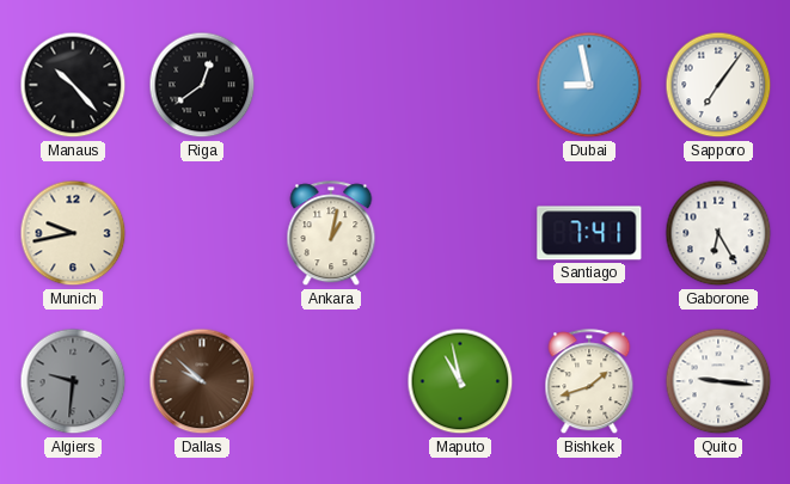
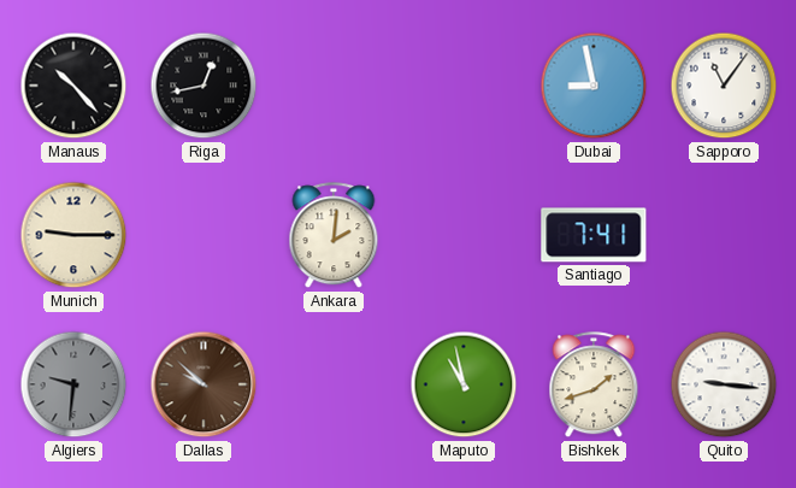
Riga: 12:39 -> 12:43
Sapporo: 7:06 -> 11:06
Munich: 9:43 -> 9:15
Ankara: 1:02 -> 2:01
Gaborone: 6:25 -> none
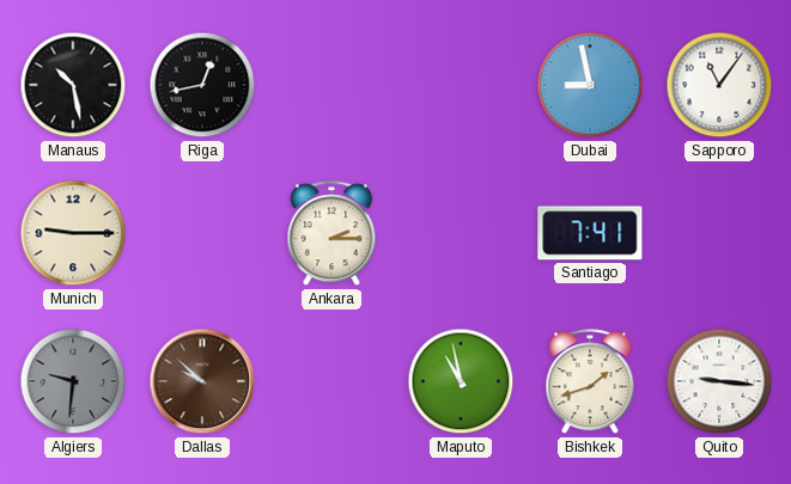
Manaus: 10:23 -> 10:28
Ankara: 2:01 -> 2:15
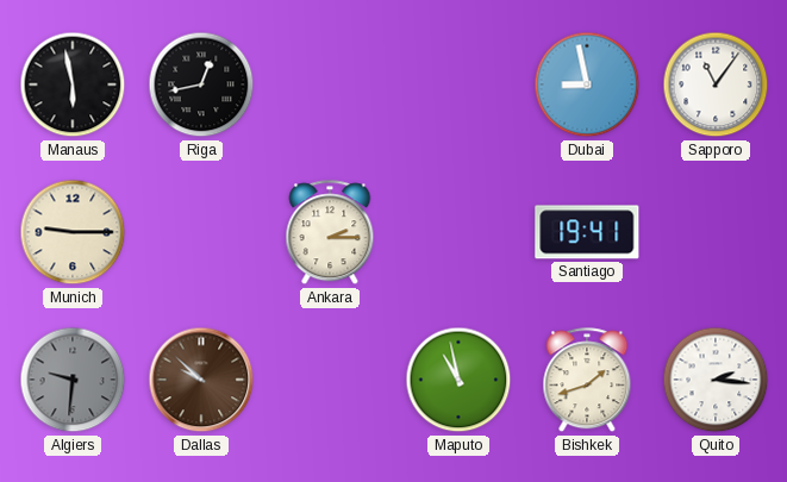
Manaus: 10:28 -> 5:58
Santiago: 7:41 -> 19:41
Quito: 9:16 -> 2:16
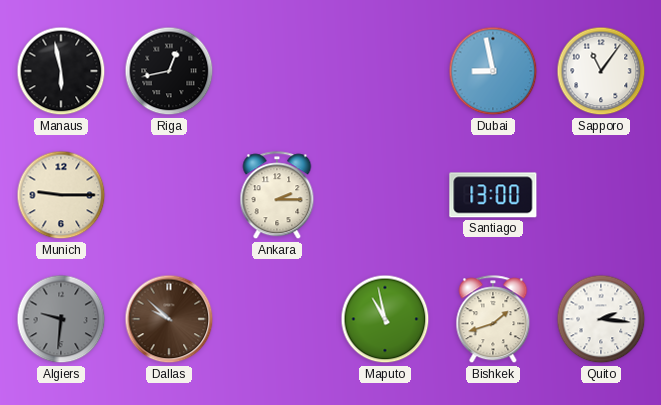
Santiago: 19:41 -> 13:00
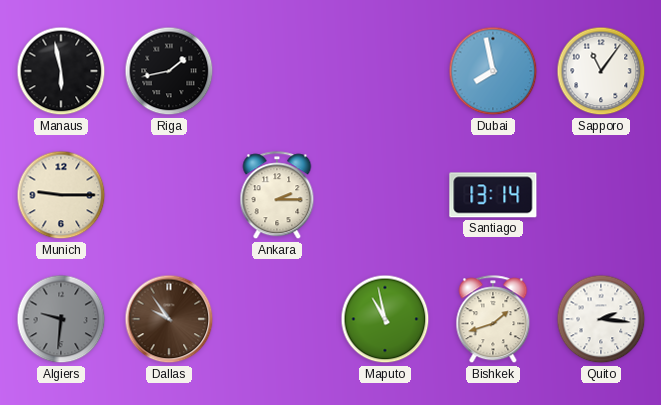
Riga: 12:43 -> 1:43
Dubai: 8:58 -> 7:58
Santiago: 13:00 -> 13:14
Dallas: 9:52 -> 9:54
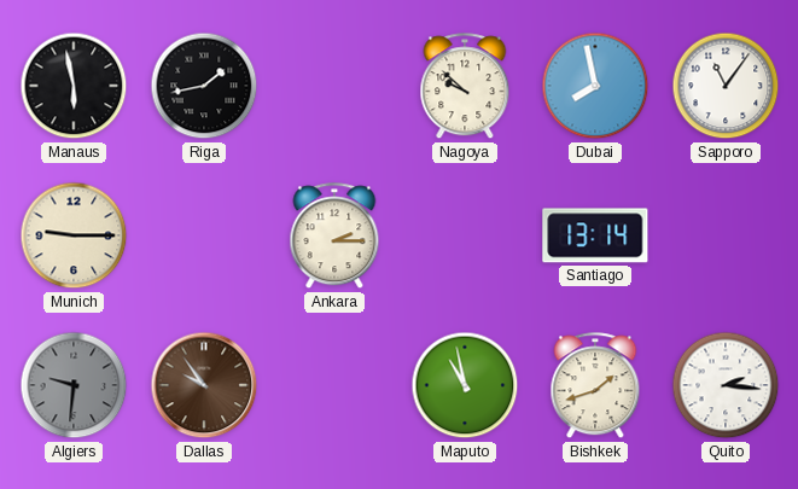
Nagoya: none -> 9:52
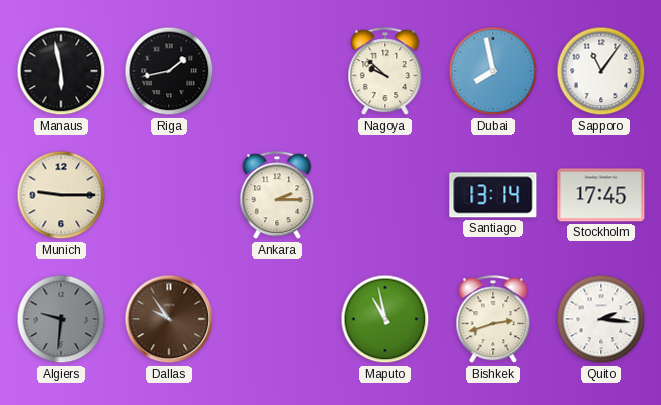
Stockholm: none -> 17:45
Bishkek: 1:42 -> 2:42
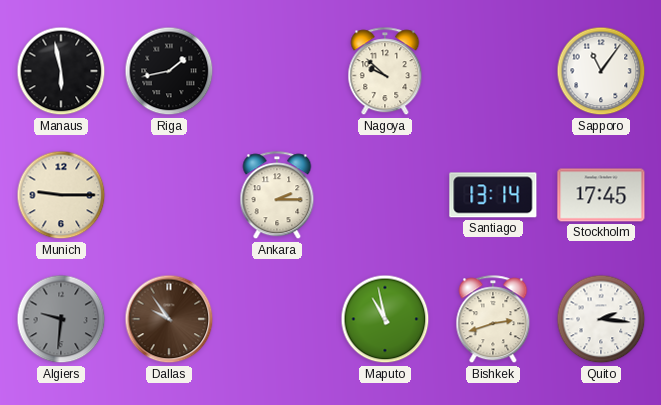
Dubai: 7:58 -> none
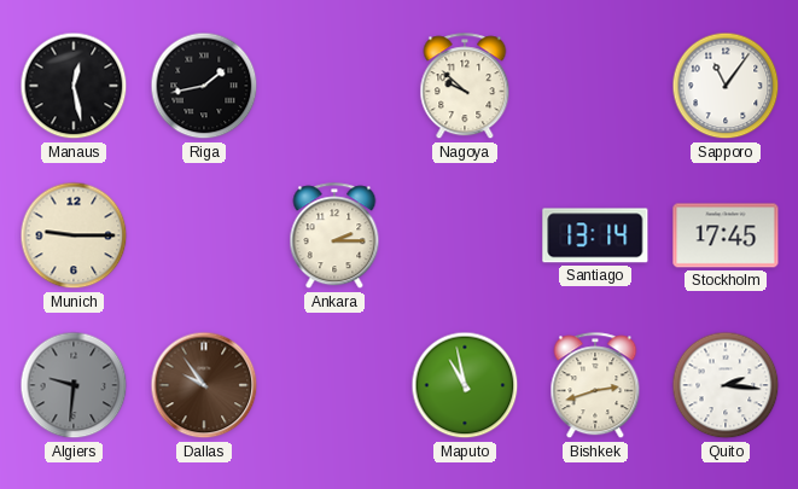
Manaus: 5:58 -> 12:28
